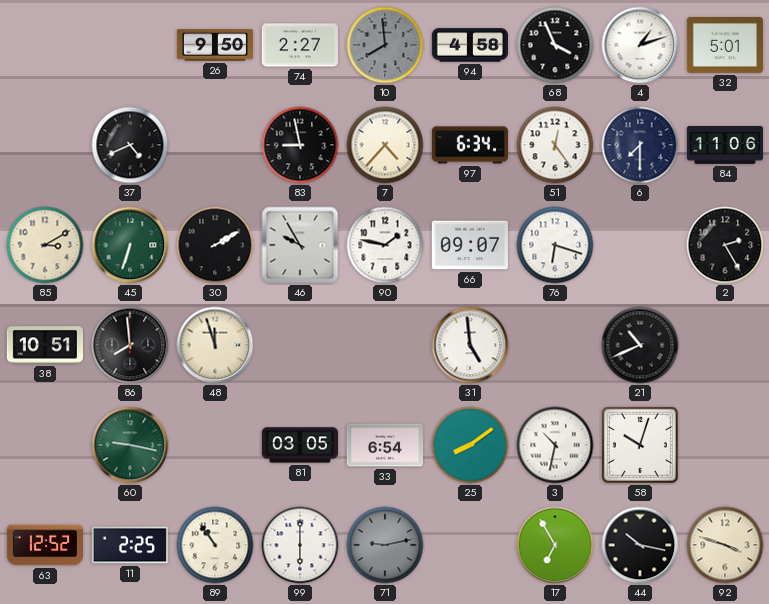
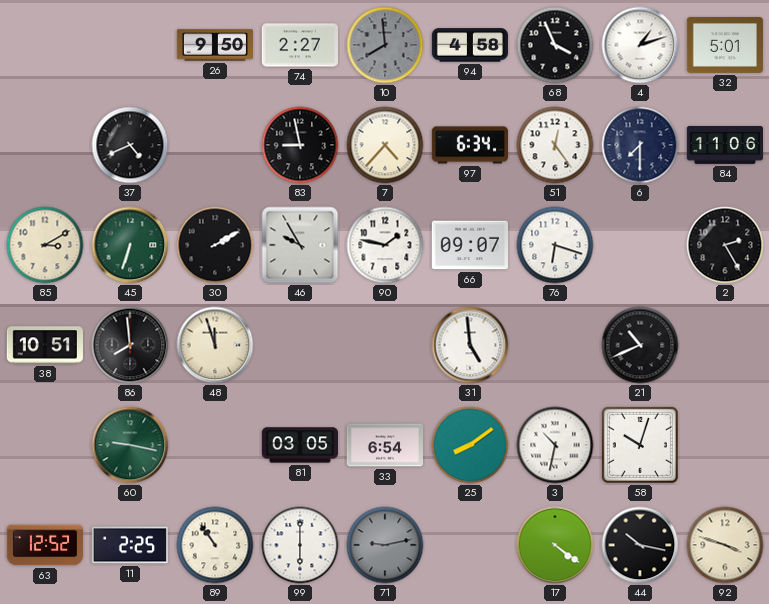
17: 6:55 -> 4:21
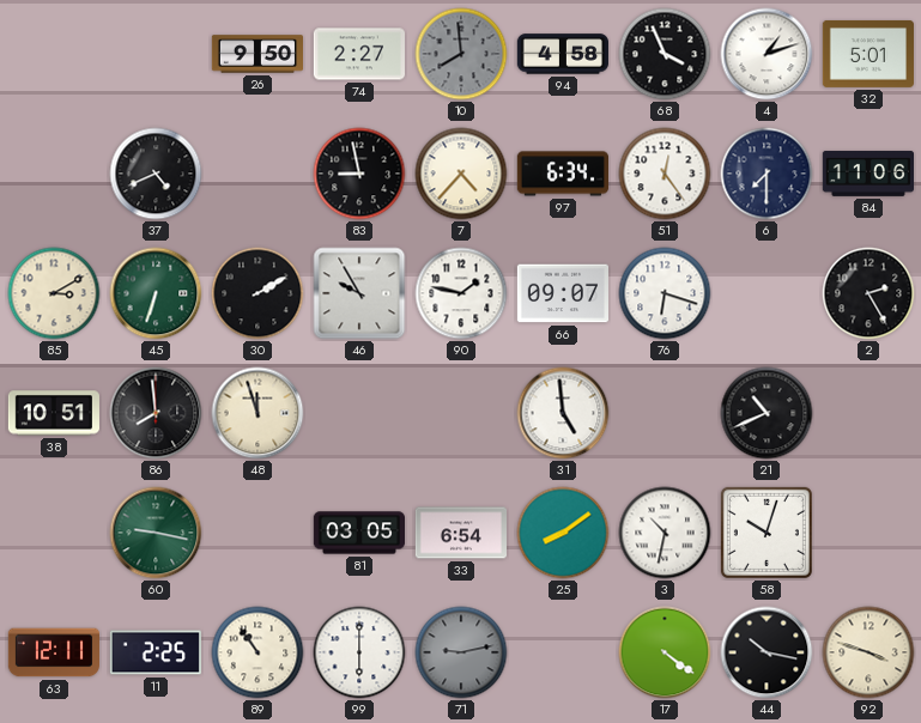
63: 12:52 -> 12:11
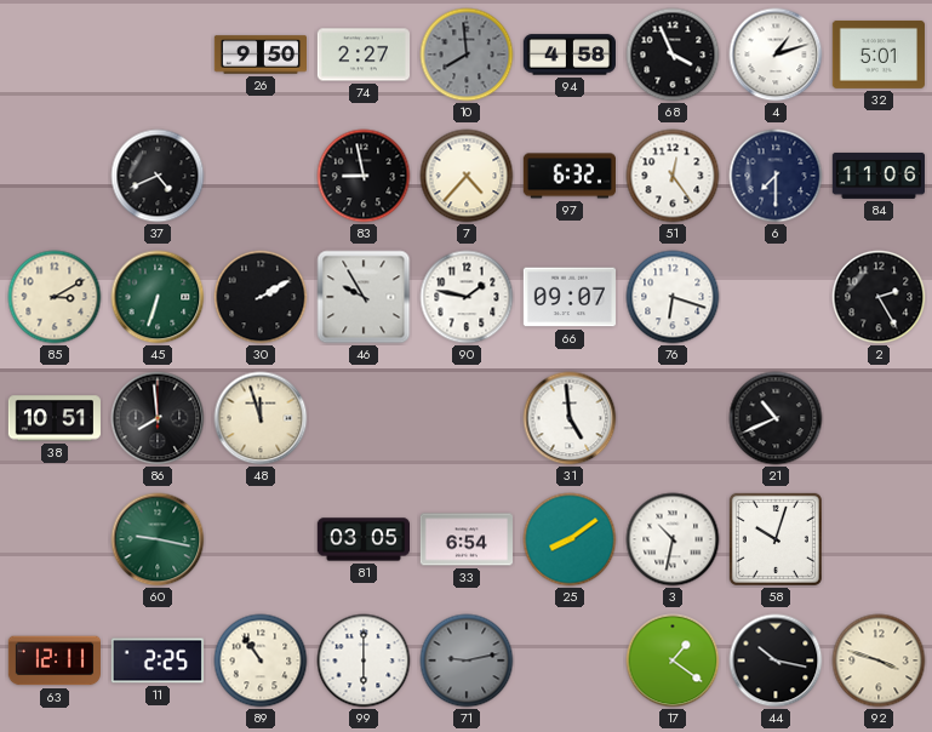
97: 6:34 -> 6:32
17: 4:21 -> 1:21
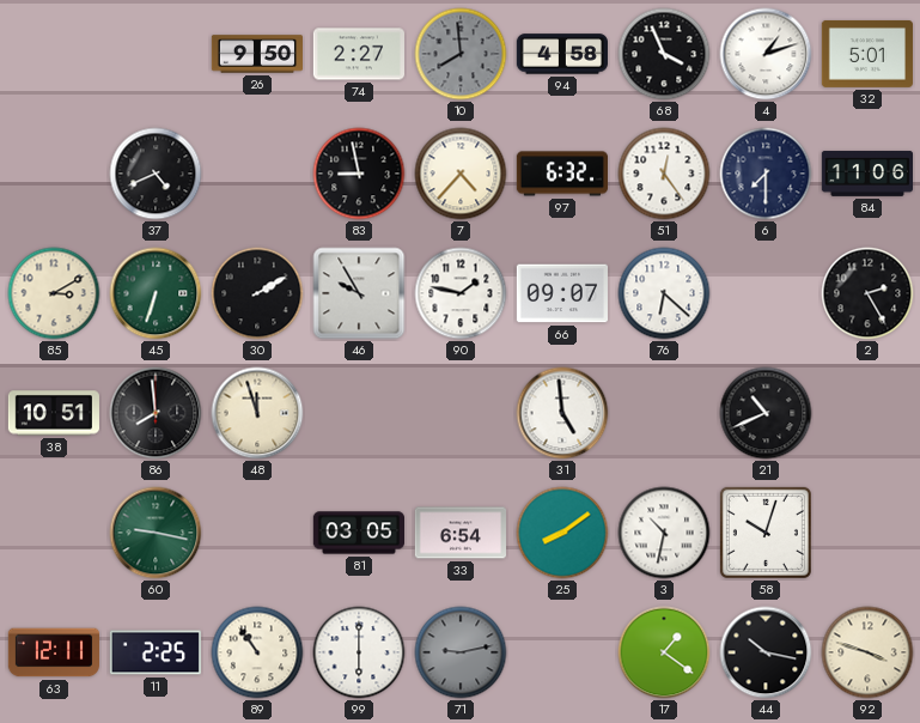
76: 6:18 -> 6:22
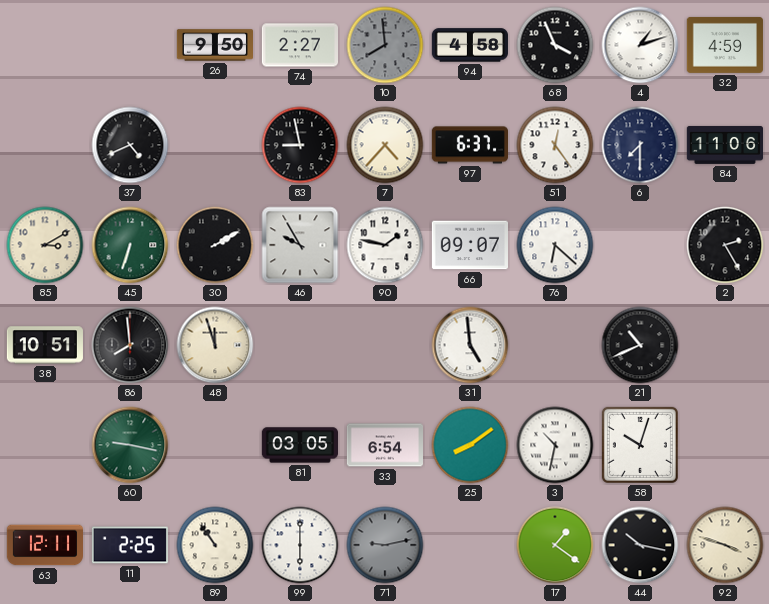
32: 5:01 -> 4:59
97: 6:32 -> 6:37
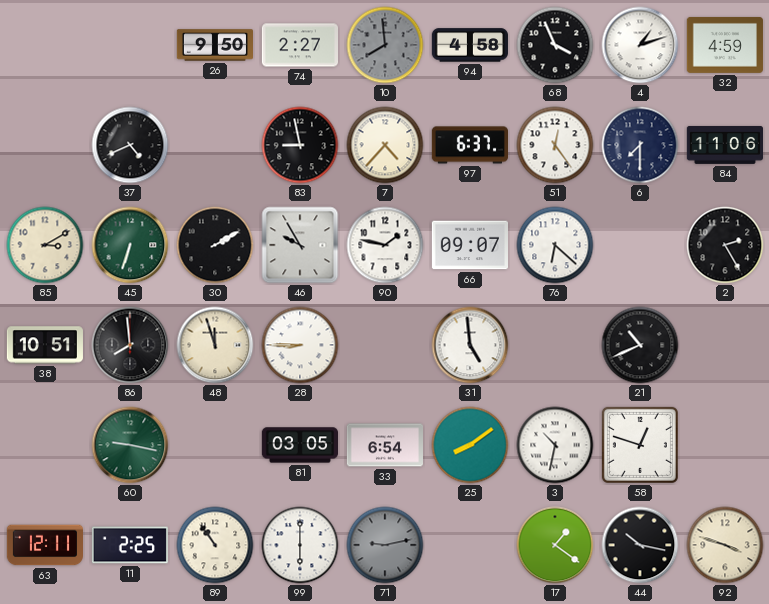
28: none -> 8:45
58: 10:03 -> 12:48
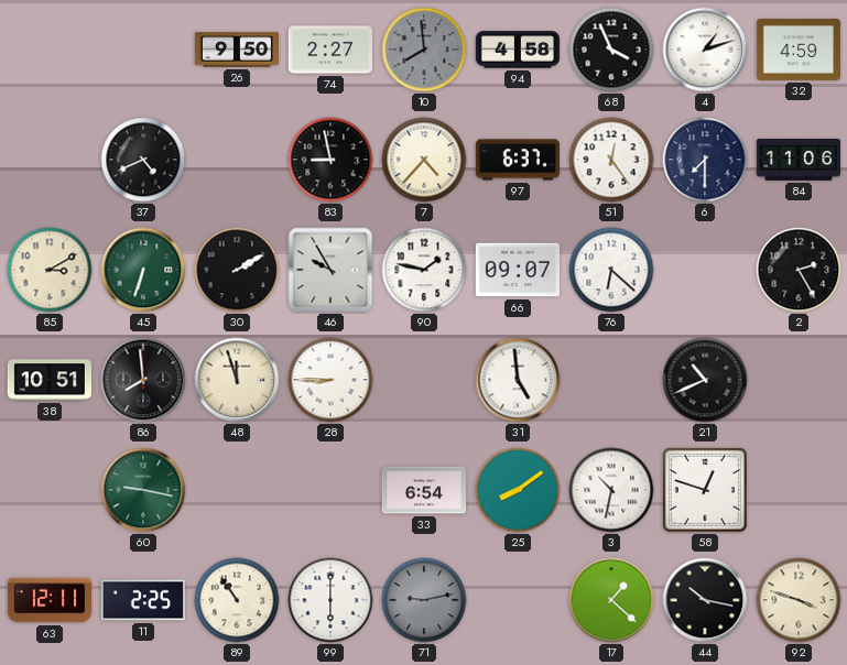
81: 03:05 -> none
17: 1:21 -> 1:22
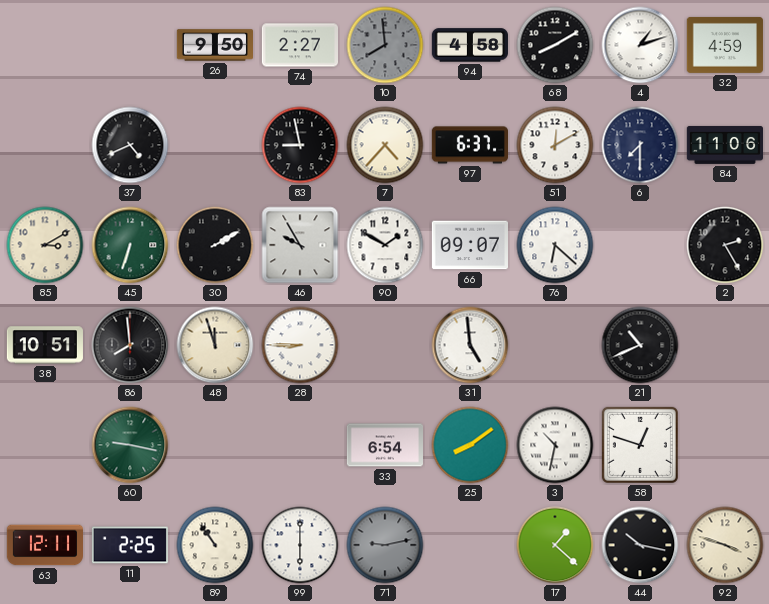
68: 3:56 -> 8:10
51: 12:24 -> 12:10
90: 1:47 -> 1:50
